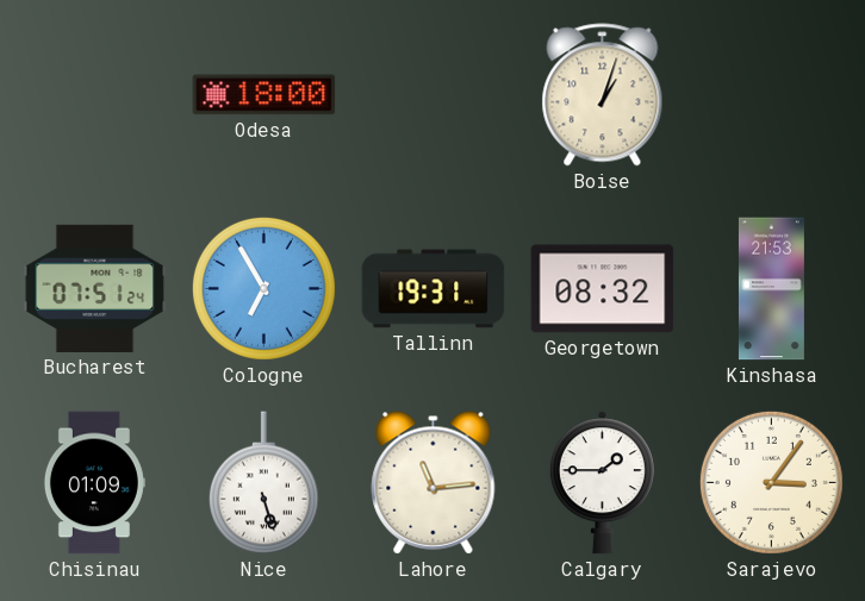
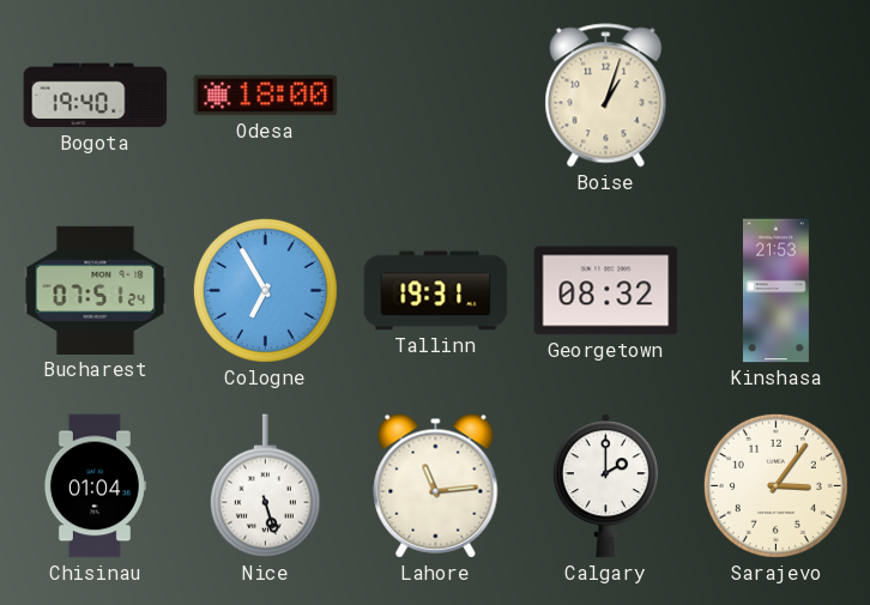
Bogota: none -> 19:40
Chisinau: 01:09 -> 01:04
Calgary: 1:45 -> 2:00
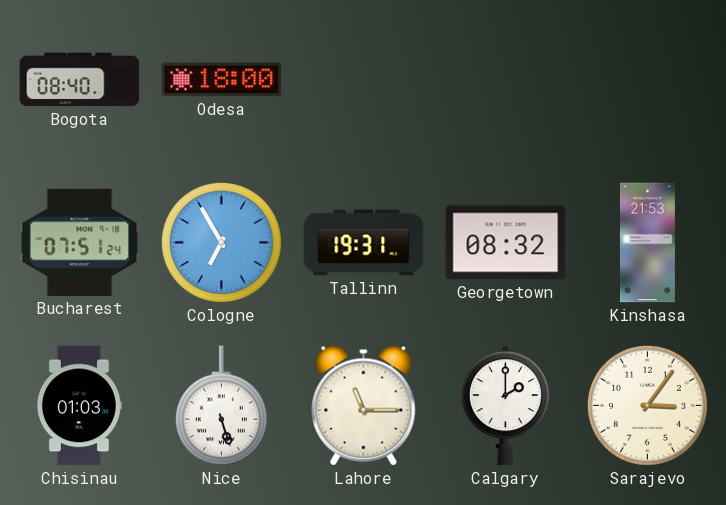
Bogota: 19:40 -> 08:40
Boise: 1:03 -> none
Chisinau: 01:04 -> 01:03
Lahore: 11:14 -> 11:15
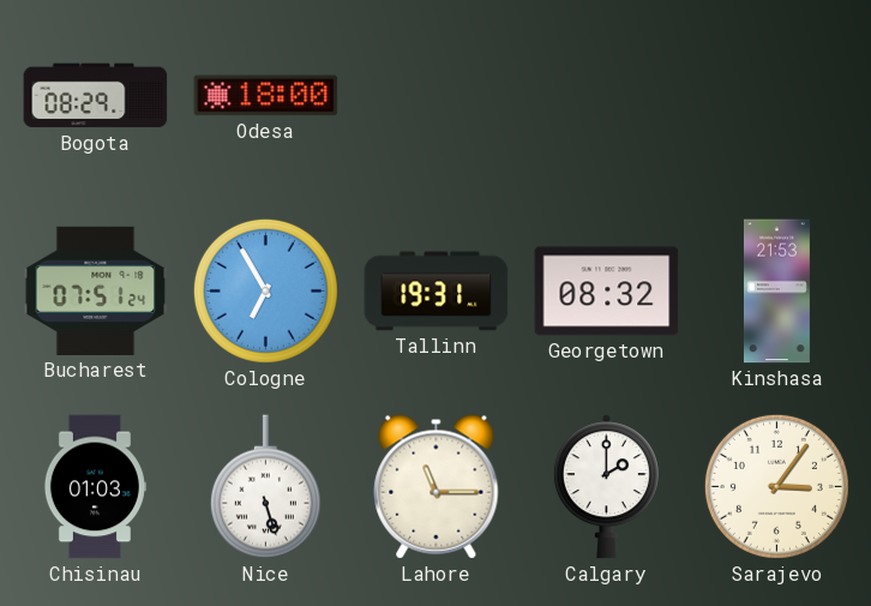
Bogota: 08:40 -> 08:29
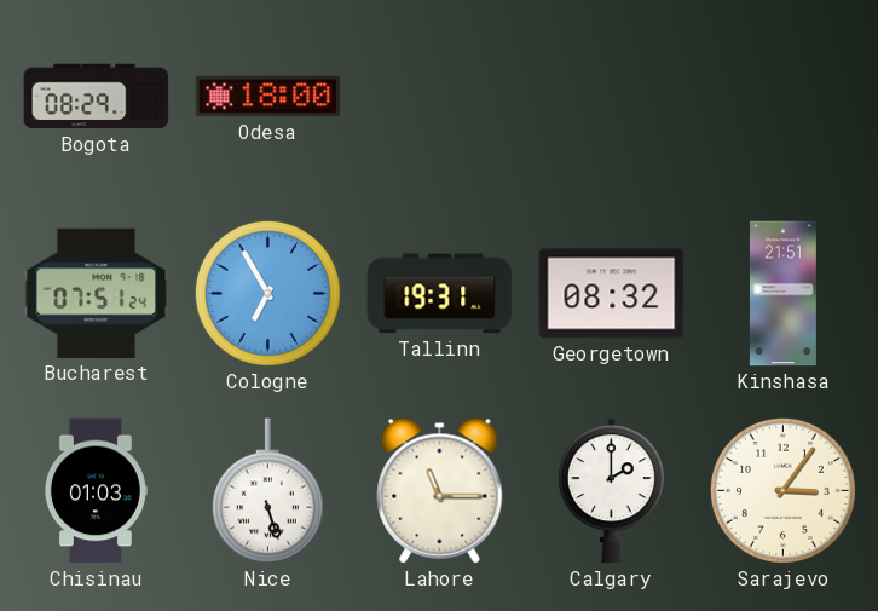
Kinshasa: 21:53 -> 21:51
